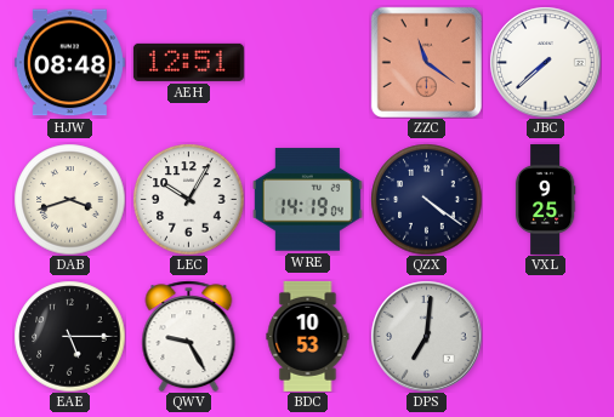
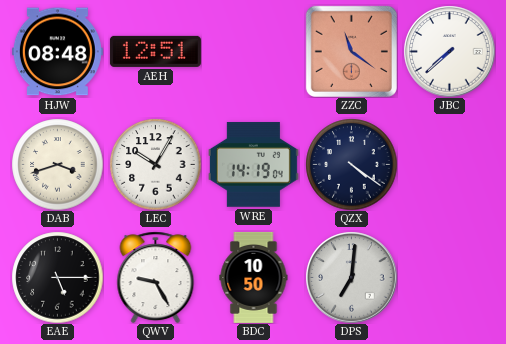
VXL: 9:25 -> none
BDC: 10:53 -> 10:50
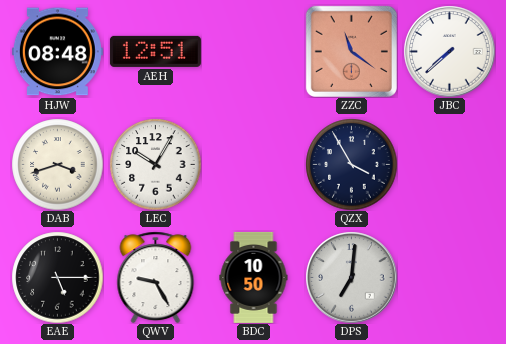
WRE: 14:19 -> none
QZX: 4:21 -> 3:55
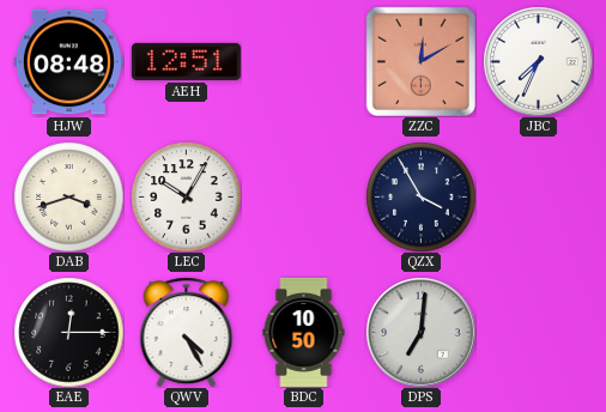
ZZC: 11:21 -> 12:10
JBC: 7:38 -> 7:34
EAE: 5:15 -> 12:15
QWV: 9:25 -> 4:25
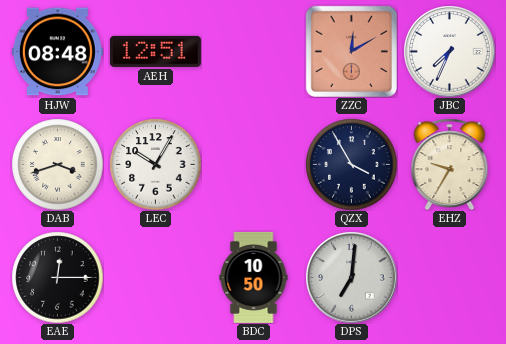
EHZ: none -> 9:35
QWV: 4:25 -> none
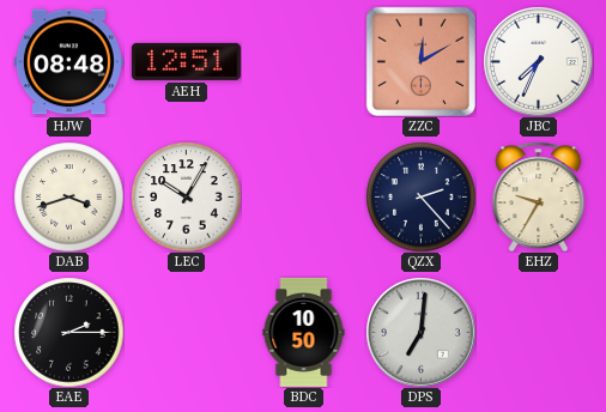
QZX: 3:55 -> 2:23
EAE: 12:15 -> 2:15
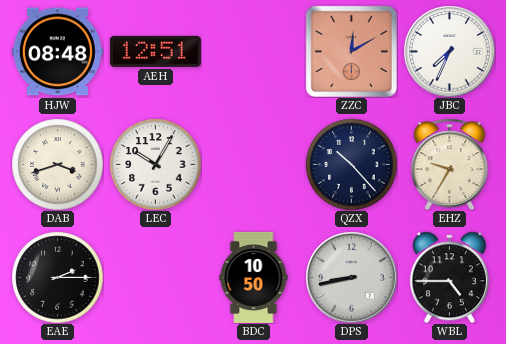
QZX: 2:23 -> 10:23
DPS: 7:01 -> 8:43
WBL: none -> 4:45
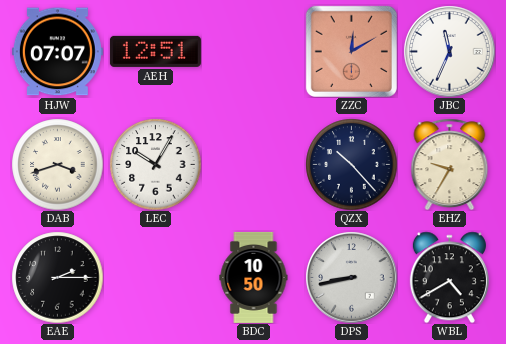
HJW: 08:48 -> 07:07
JBC: 7:34 -> 11:34
WBL: 4:45 -> 4:40
